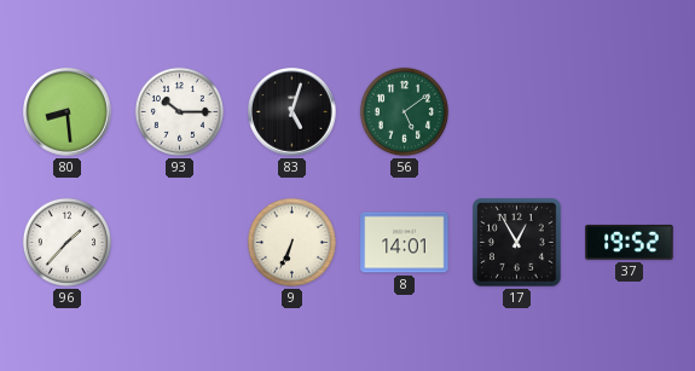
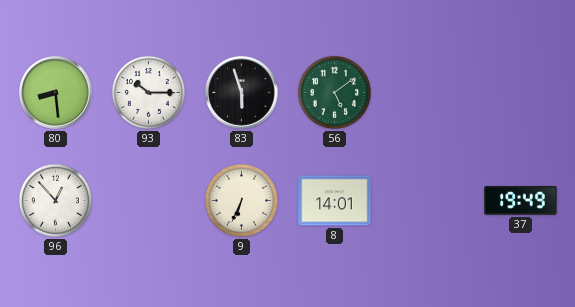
83: 5:03 -> 5:57
96: 1:37 -> 12:53
17: 12:55 -> none
37: 19:52 -> 19:49
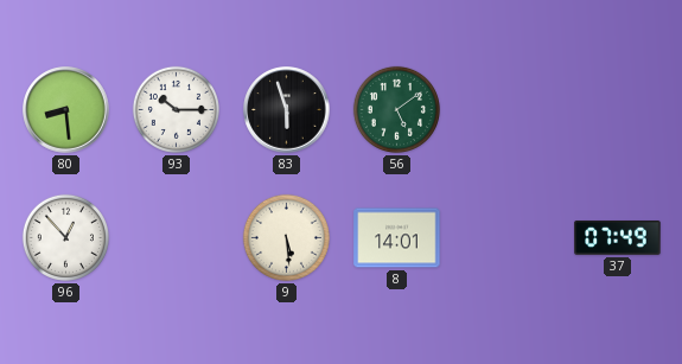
9: 6:34 -> 5:29
37: 19:49 -> 07:49
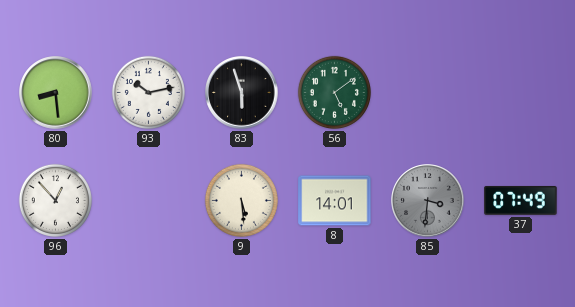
93: 10:15 -> 10:13
85: none -> 3:31
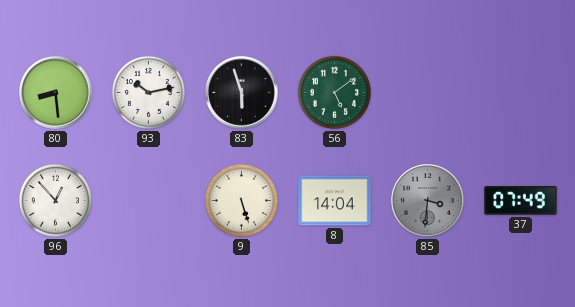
9: 5:29 -> 5:27
8: 14:01 -> 14:04
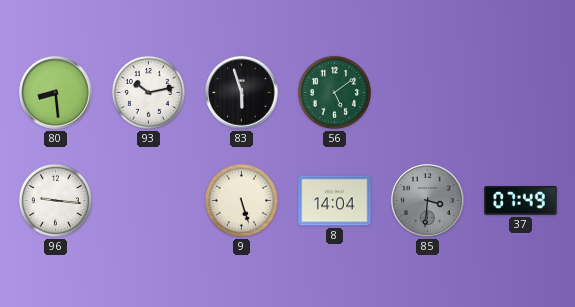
96: 12:53 -> 9:16
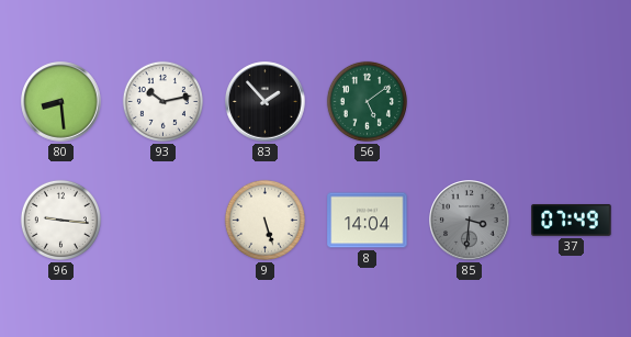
83: 5:57 -> 1:53
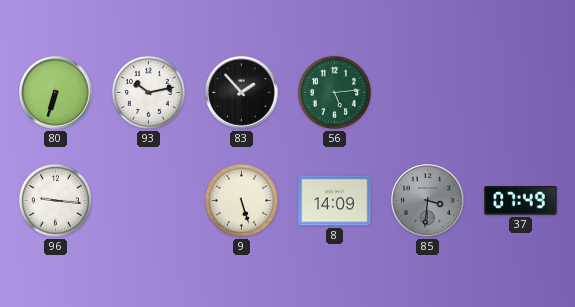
80: 8:29 -> 6:33
56: 5:09 -> 5:14
8: 14:04 -> 14:09
